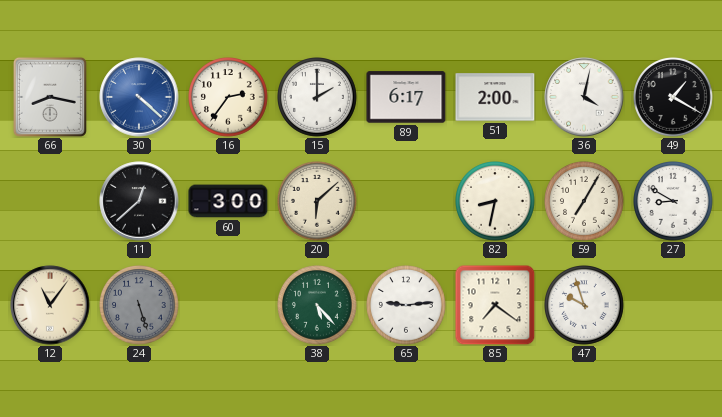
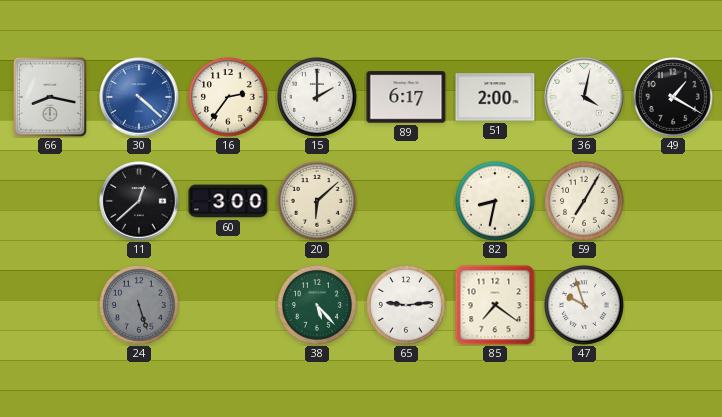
27: 8:50 -> none
12: 11:06 -> none
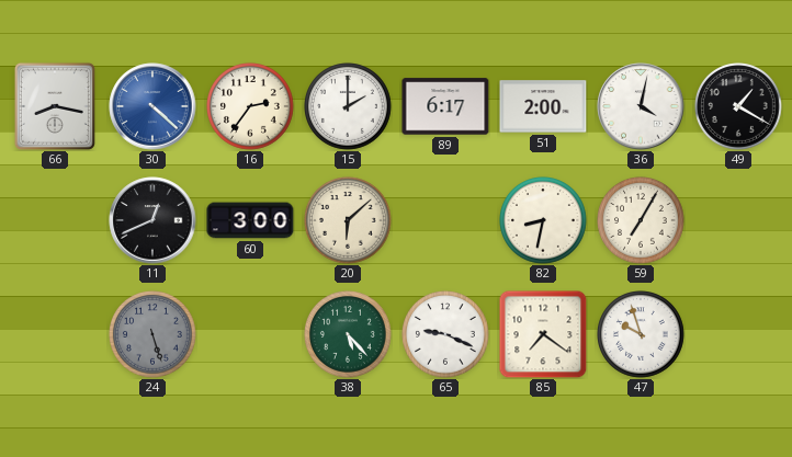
11: 12:38 -> 12:41
65: 9:14 -> 9:19
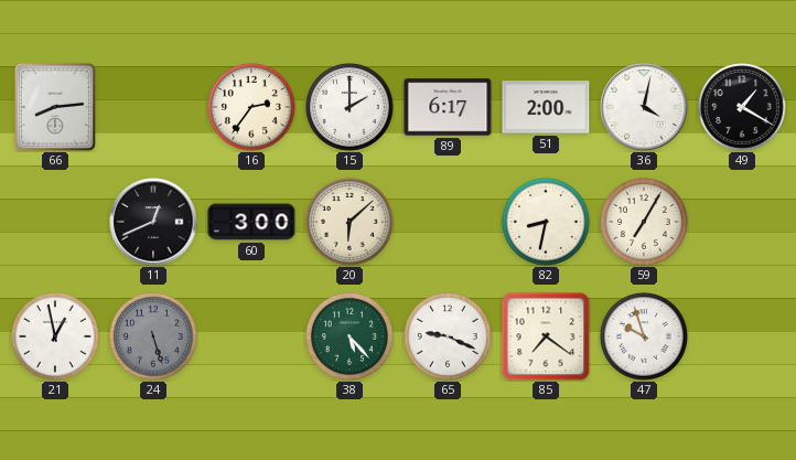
66: 8:17 -> 8:14
30: 4:22 -> none
21: none -> 12:58
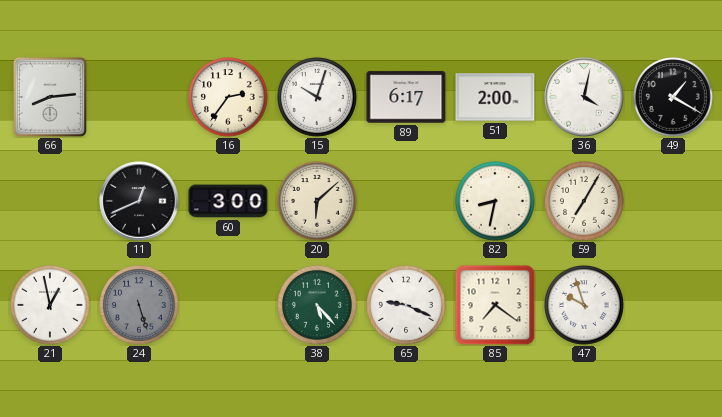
15: 2:00 -> 10:03
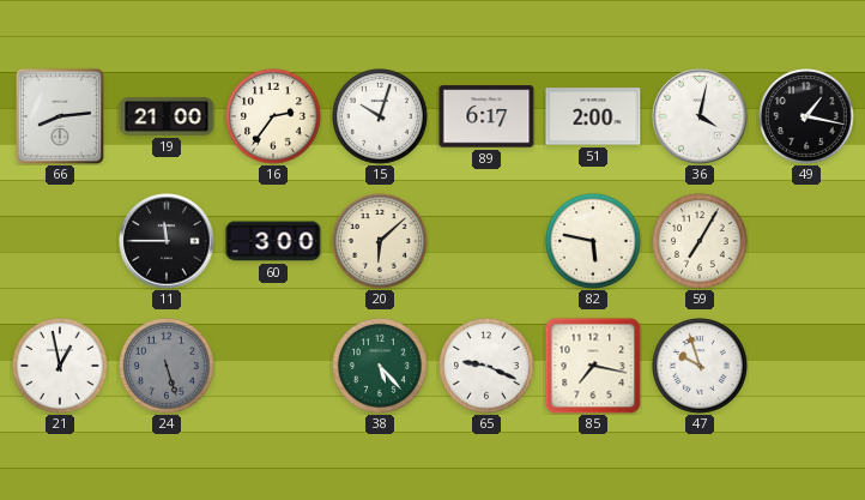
19: none -> 21:00
49: 1:20 -> 1:17
11: 12:41 -> 11:45
82: 8:32 -> 5:47
85: 7:21 -> 7:17
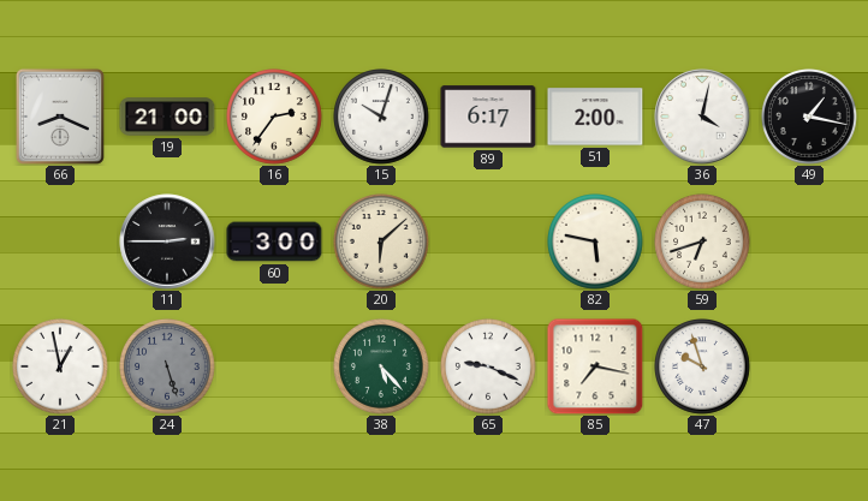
66: 8:14 -> 8:19
11: 11:45 -> 2:45
59: 7:05 -> 6:42
